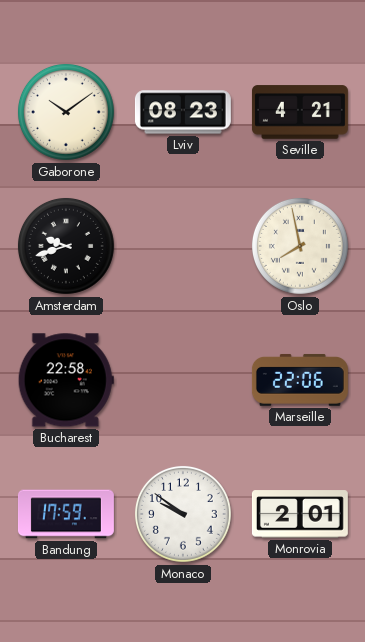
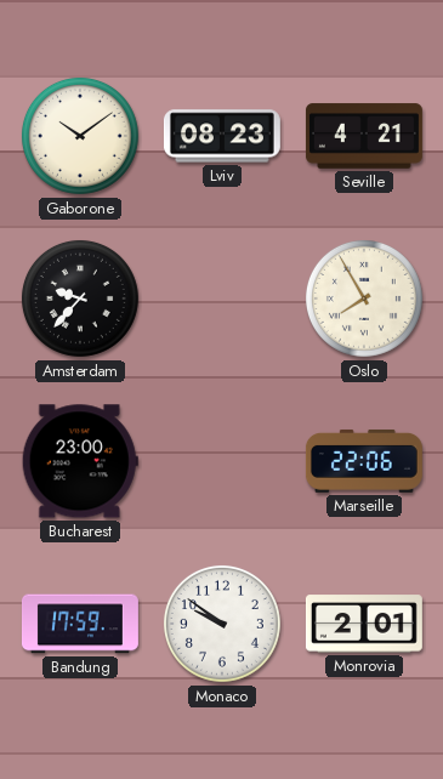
Amsterdam: 9:42 -> 9:37
Oslo: 7:58 -> 7:55
Bucharest: 22:58 -> 23:00
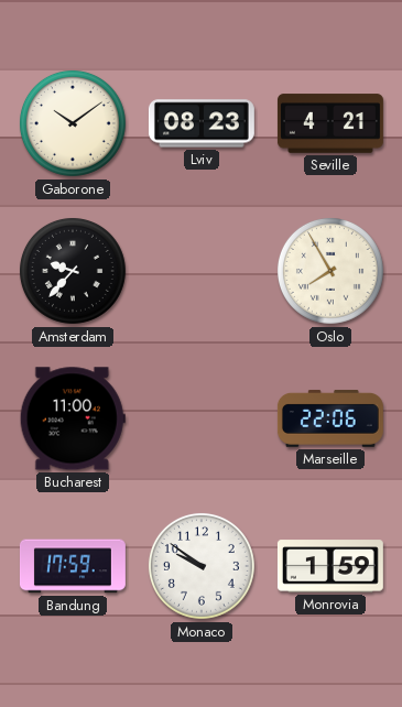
Bucharest: 23:00 -> 11:00
Monrovia: 2:01 -> 1:59
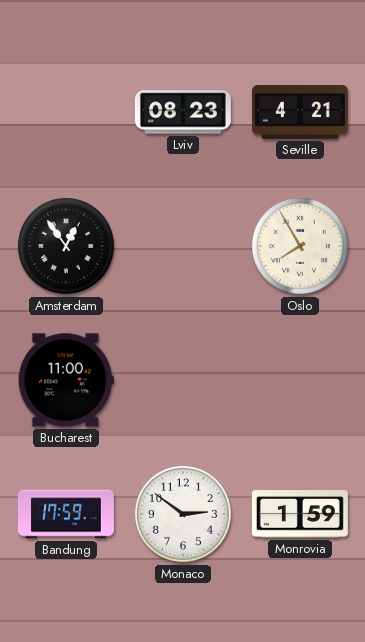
Gaborone: 10:09 -> none
Amsterdam: 9:37 -> 12:54
Marseille: 22:06 -> none
Monaco: 9:51 -> 2:51
